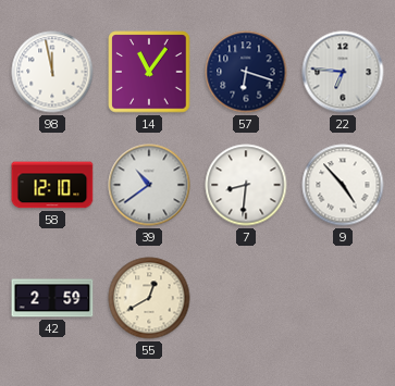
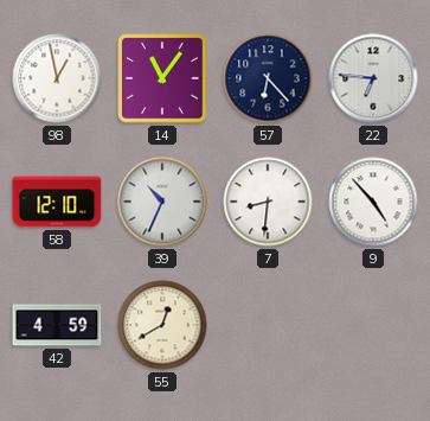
98: 11:58 -> 12:58
57: 6:18 -> 6:23
39: 10:39 -> 10:34
42: 2:59 -> 4:59
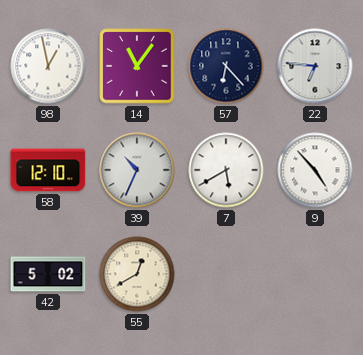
7: 8:31 -> 5:40
42: 4:59 -> 5:02
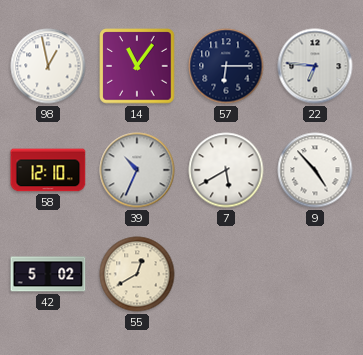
57: 6:23 -> 6:15
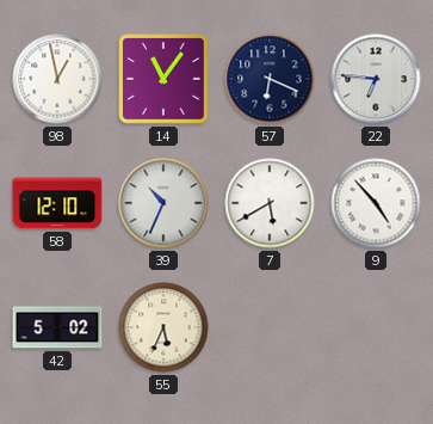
57: 6:15 -> 6:19
55: 12:40 -> 5:34
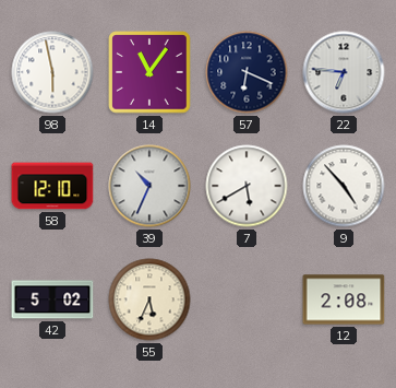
98: 12:58 -> 5:58
12: none -> 2:08
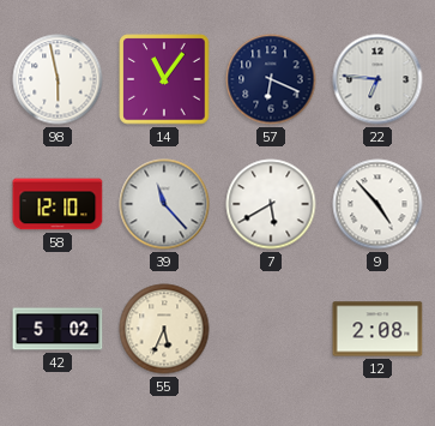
39: 10:34 -> 11:23
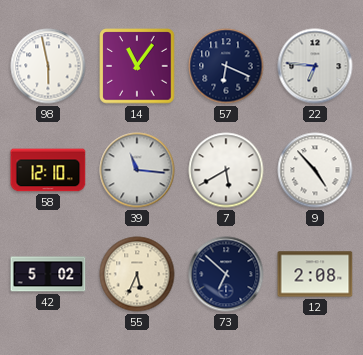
39: 11:23 -> 11:16
73: none -> 6:52
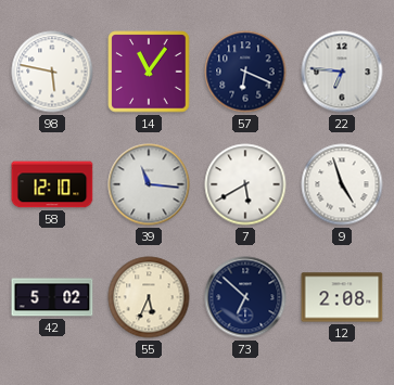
98: 5:58 -> 5:47
9: 4:53 -> 4:57
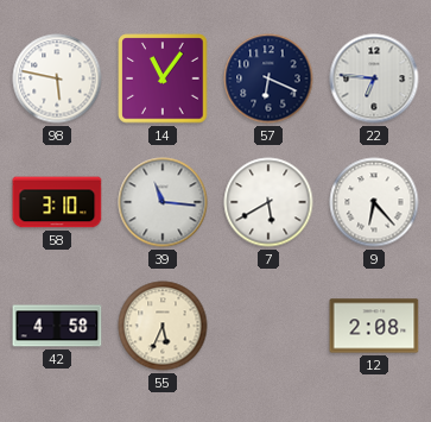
58: 12:10 -> 3:10
9: 4:57 -> 6:23
42: 5:02 -> 4:58
73: 6:52 -> none
